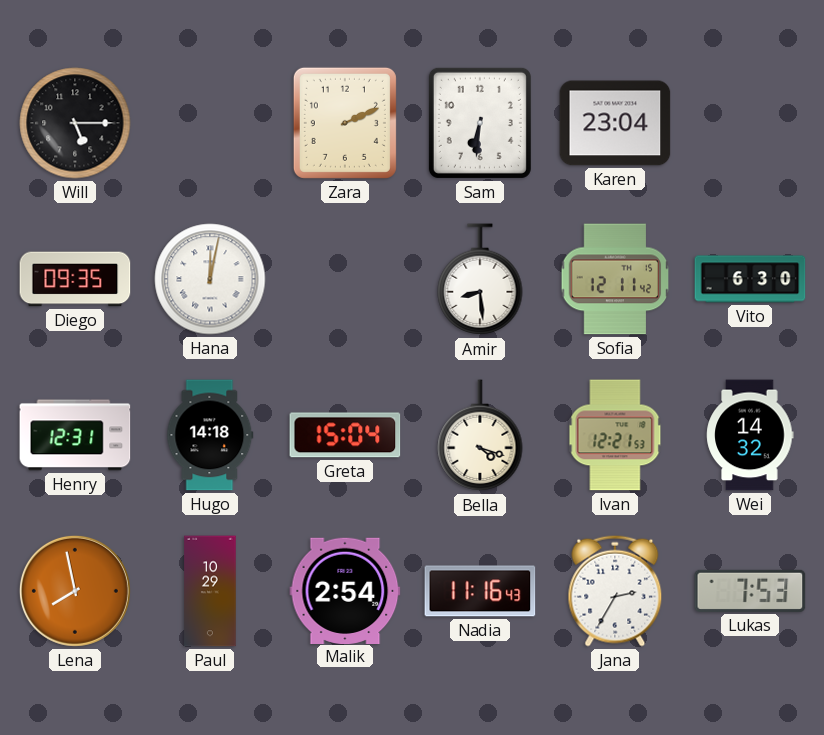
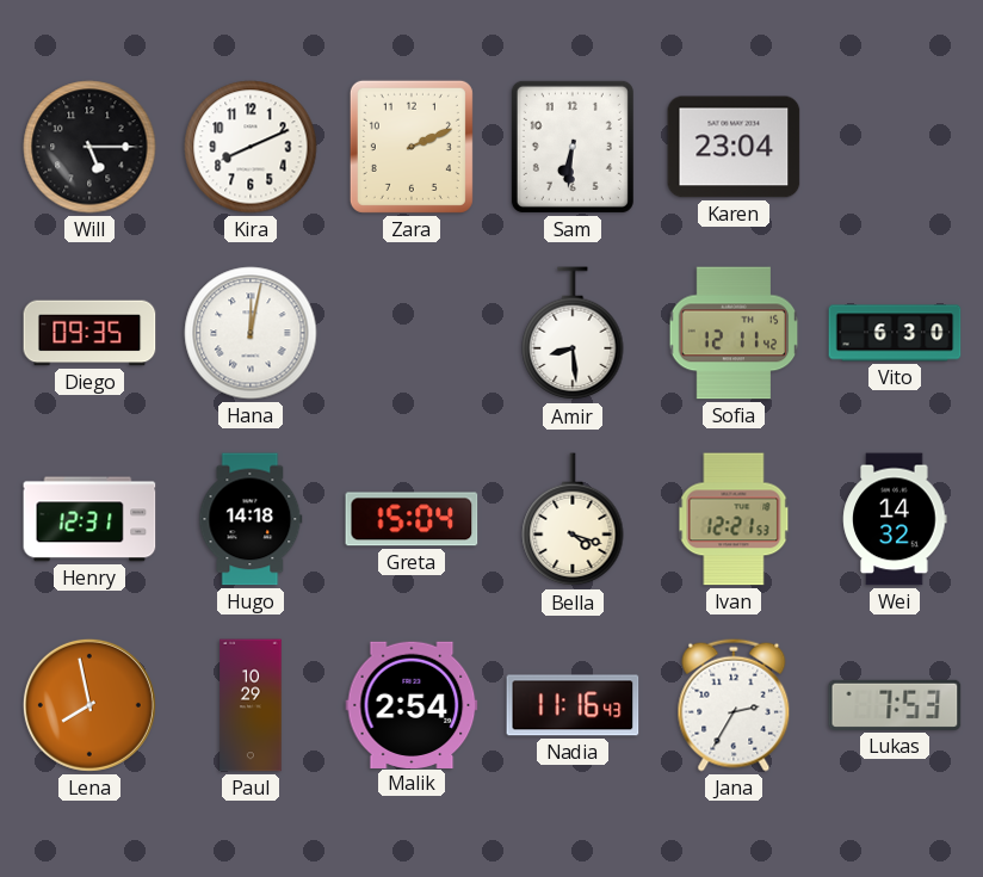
Kira: none -> 8:11
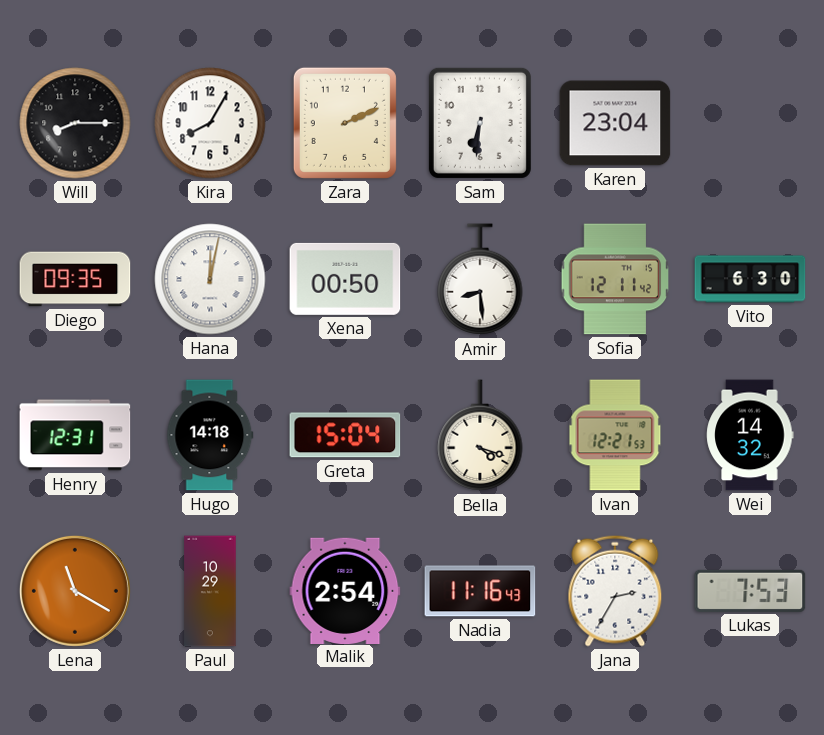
Will: 5:15 -> 8:15
Kira: 8:11 -> 8:05
Xena: none -> 00:50
Lena: 7:58 -> 11:20
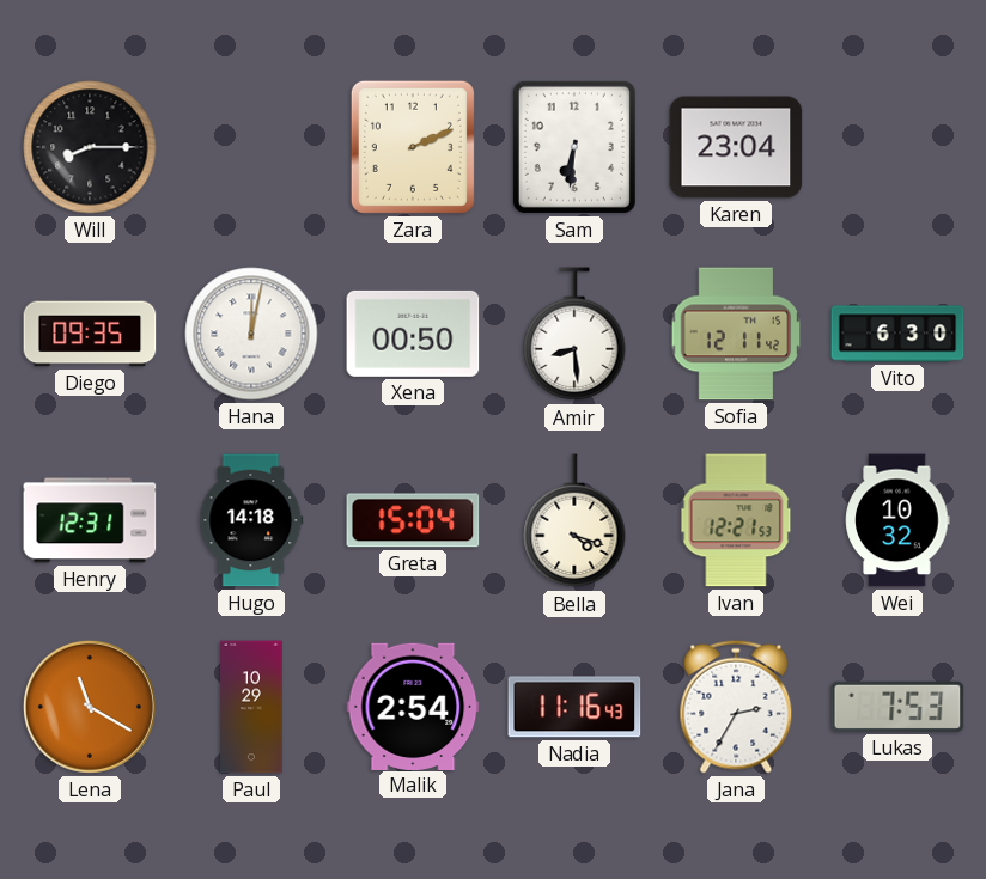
Kira: 8:05 -> none
Wei: 14:32 -> 10:32
